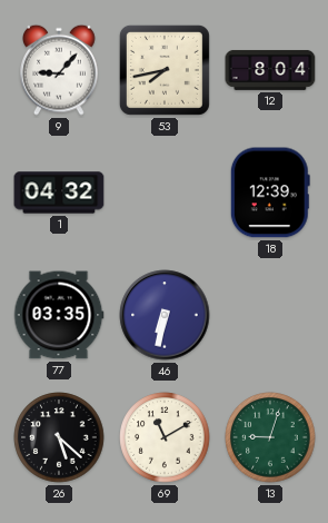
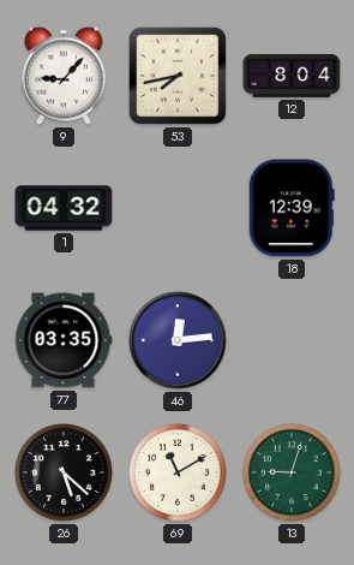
46: 6:32 -> 12:14
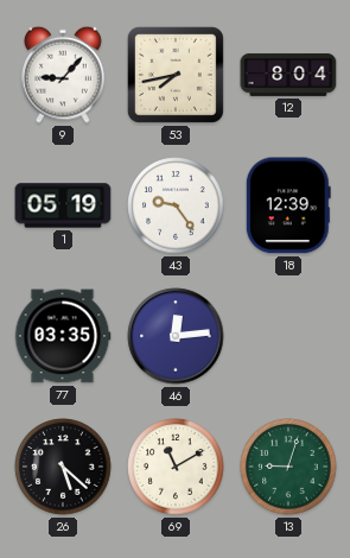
1: 04:32 -> 05:19
43: none -> 9:24
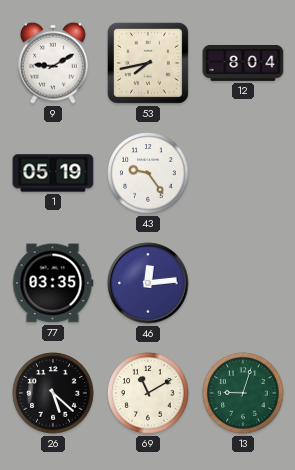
9: 9:07 -> 9:10
18: 12:39 -> none
